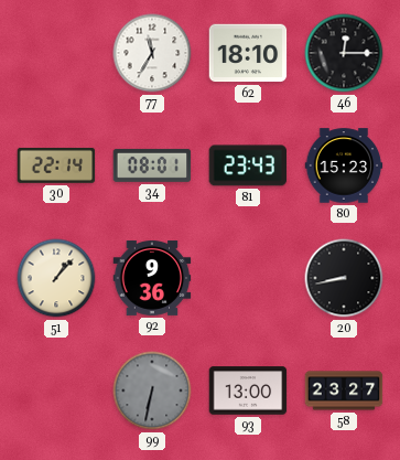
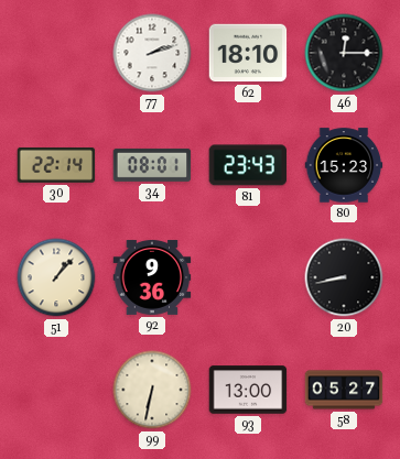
77: 11:35 -> 2:12
99 dial: grey -> cream
58: 23:27 -> 05:27
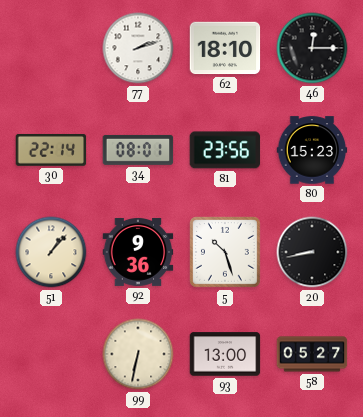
81: 23:43 -> 23:56
5: none -> 10:27
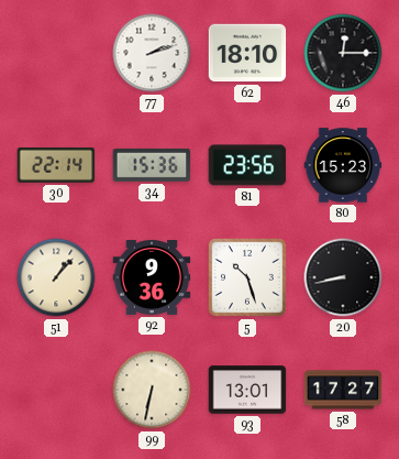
34: 08:01 -> 15:36
93: 13:00 -> 13:01
58: 05:27 -> 17:27
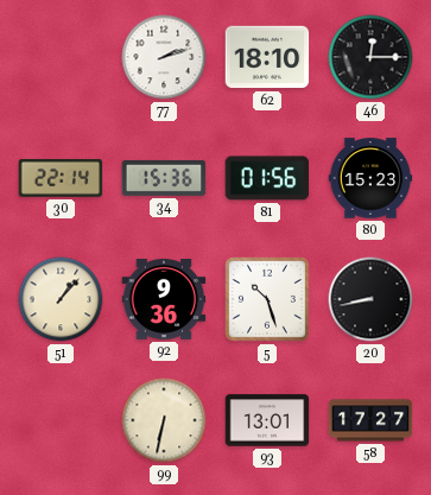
81: 23:56 -> 01:56
